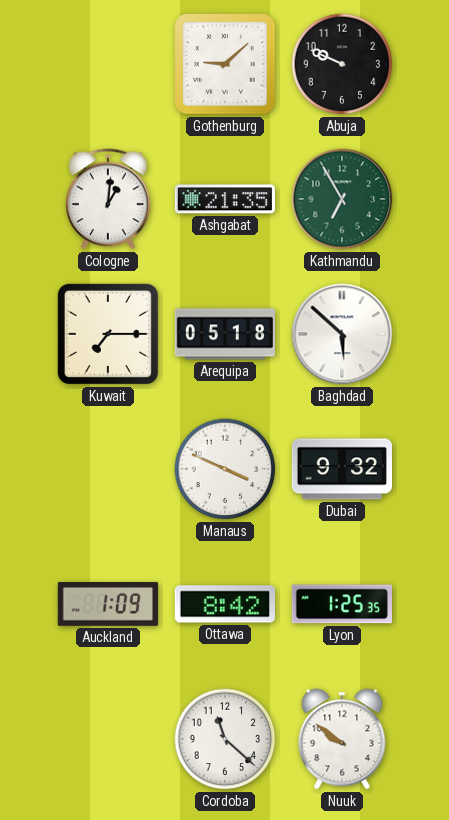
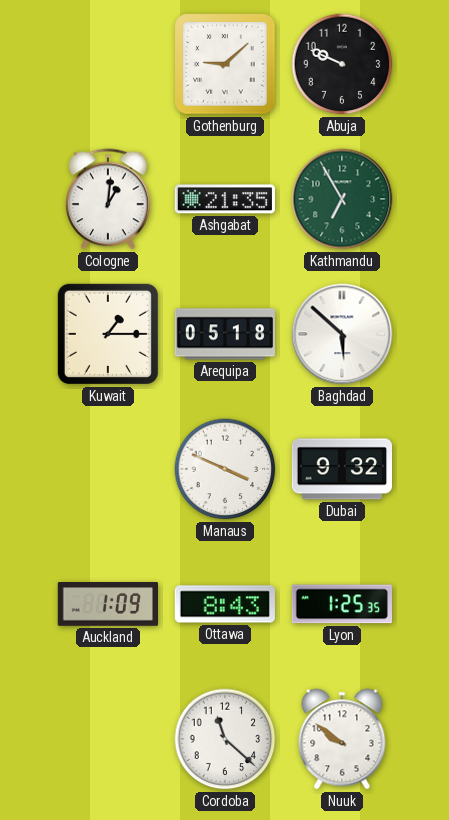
Kuwait: 7:15 -> 1:15
Ottawa: 8:42 -> 8:43
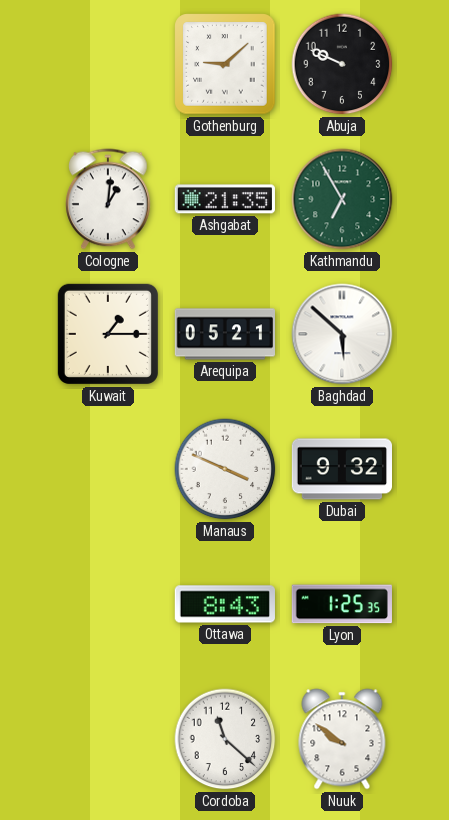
Arequipa: 05:18 -> 05:21
Auckland: 1:09 -> none
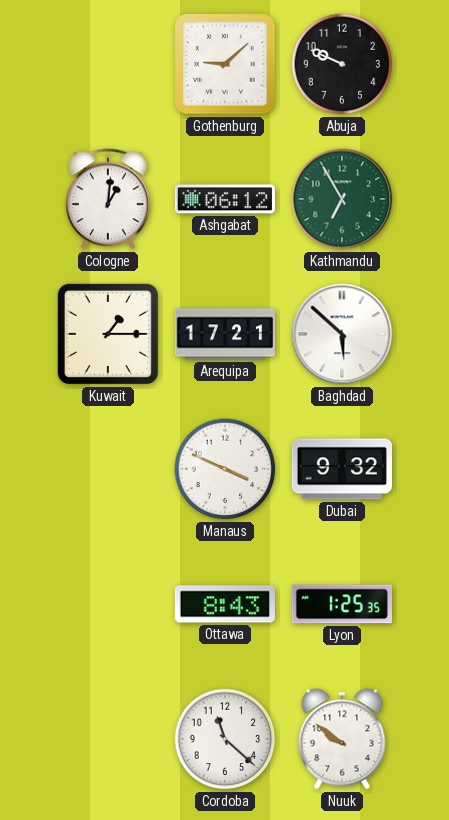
Ashgabat: 21:35 -> 06:12
Arequipa: 05:21 -> 17:21
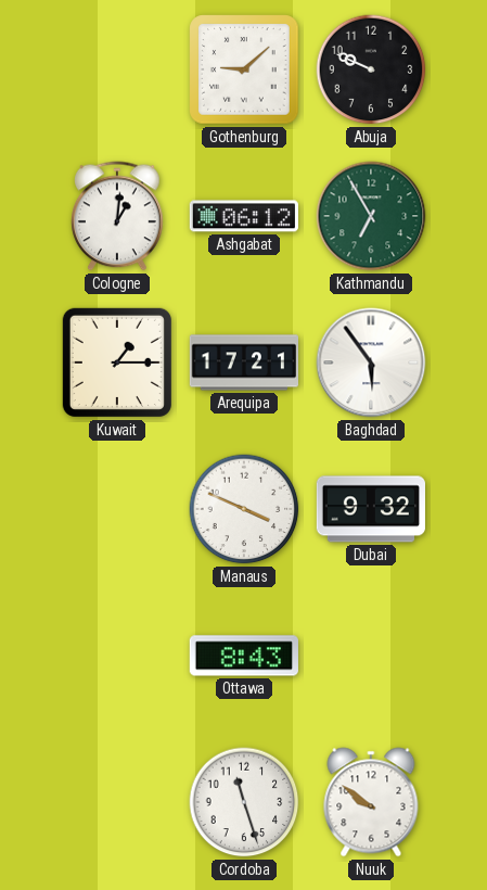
Baghdad: 5:52 -> 5:54
Lyon: 1:25 -> none
Cordoba: 11:22 -> 11:27
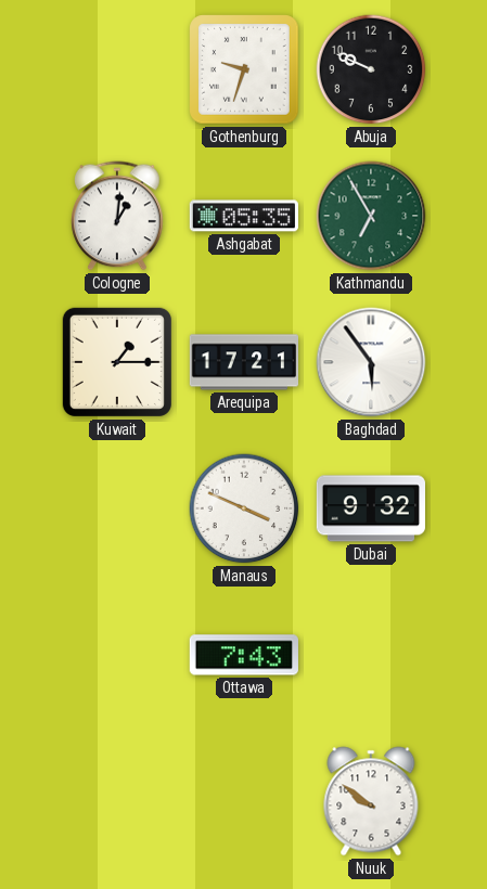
Gothenburg: 9:08 -> 9:33
Ashgabat: 06:12 -> 05:35
Ottawa: 8:43 -> 7:43
Cordoba: 11:27 -> none
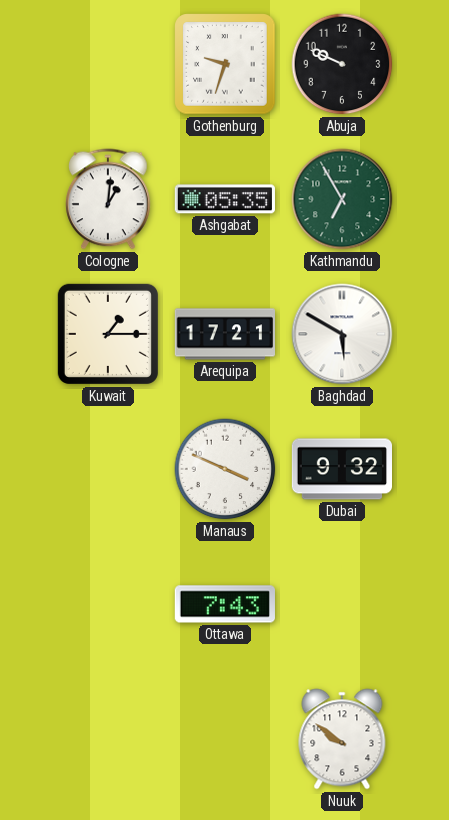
Baghdad: 5:54 -> 5:50
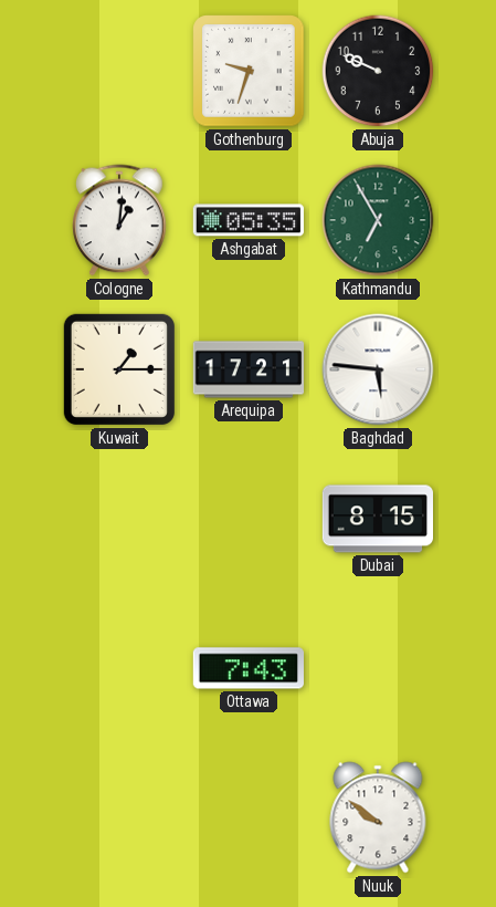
Baghdad: 5:50 -> 5:46
Manaus: 3:49 -> none
Dubai: 9:32 -> 8:15
